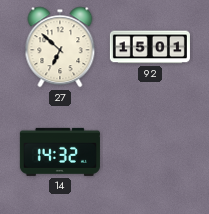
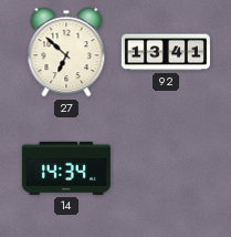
92: 15:01 -> 13:41
14: 14:32 -> 14:34
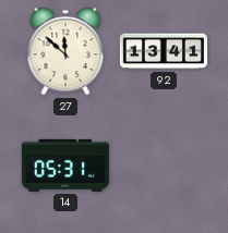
27: 6:52 -> 11:52
14: 14:34 -> 05:31
